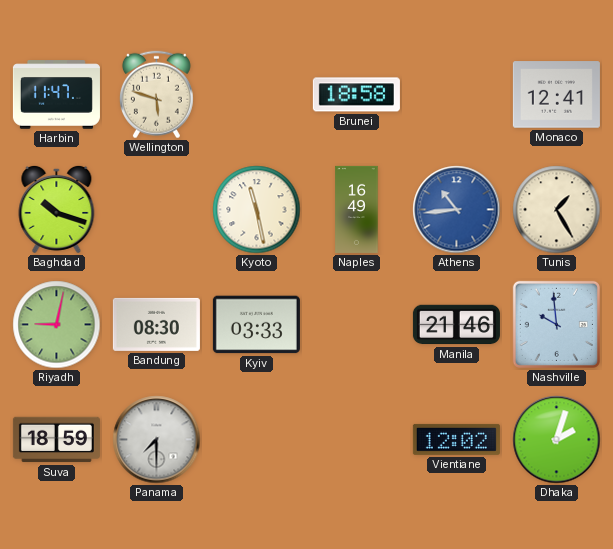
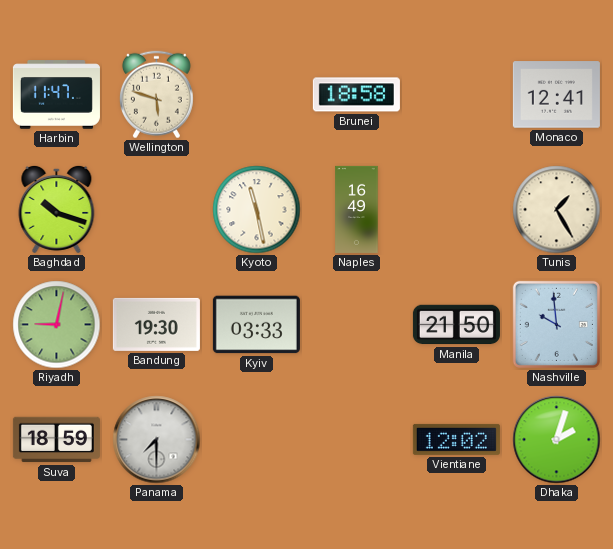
Athens: 10:44 -> none
Bandung: 08:30 -> 19:30
Manila: 21:46 -> 21:50
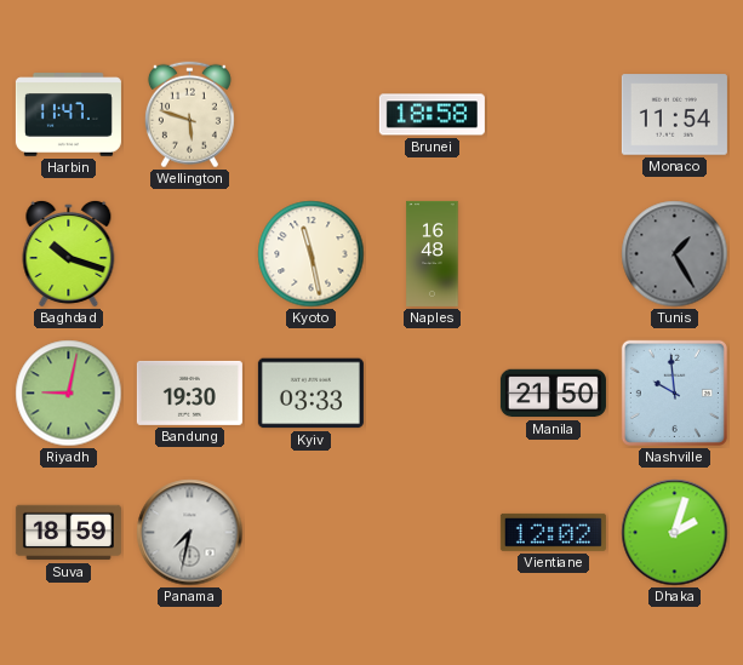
Monaco: 12:41 -> 11:54
Naples: 16:49 -> 16:48
Tunis dial: cream -> grey
Panama: 7:30 -> 7:32
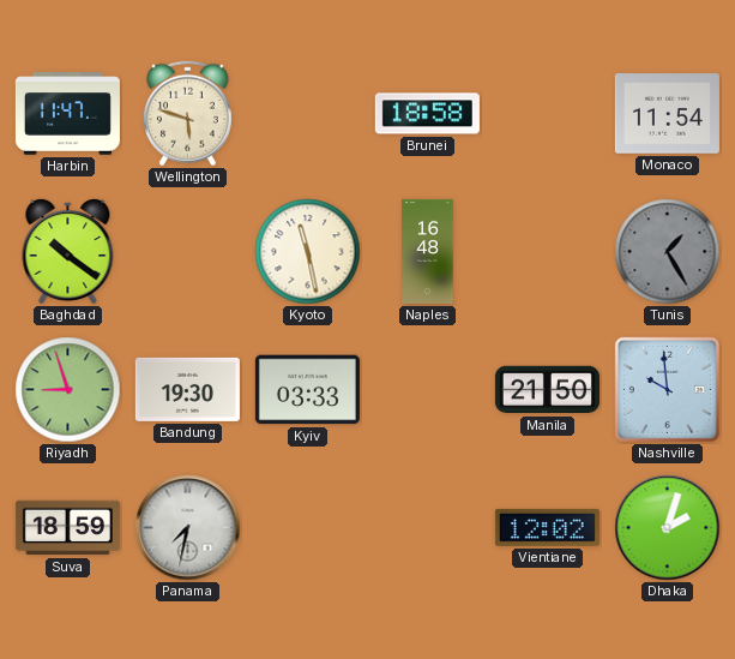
Baghdad: 10:18 -> 10:21
Riyadh: 9:02 -> 8:57
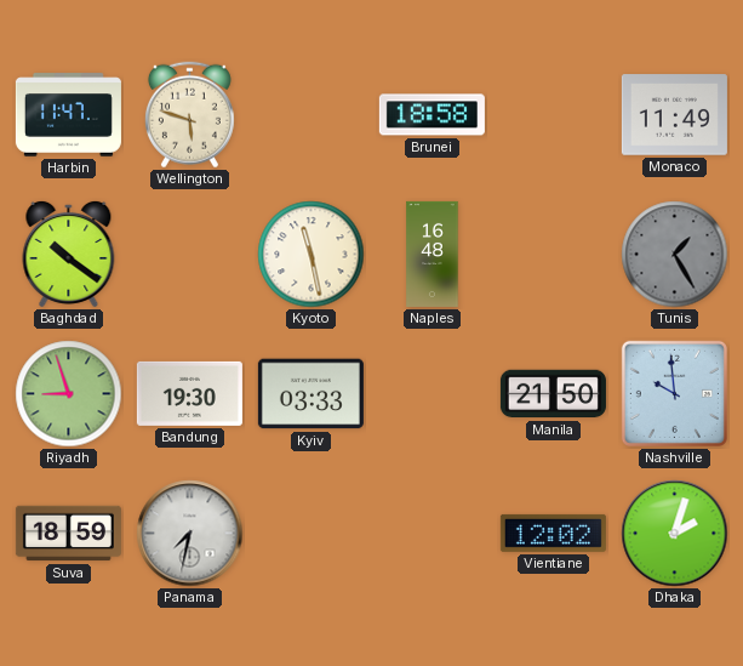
Monaco: 11:54 -> 11:49
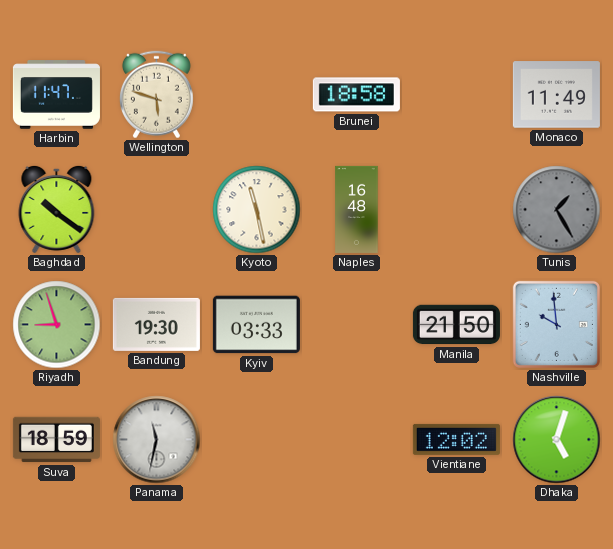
Panama: 7:32 -> 11:32
Dhaka: 2:03 -> 5:03
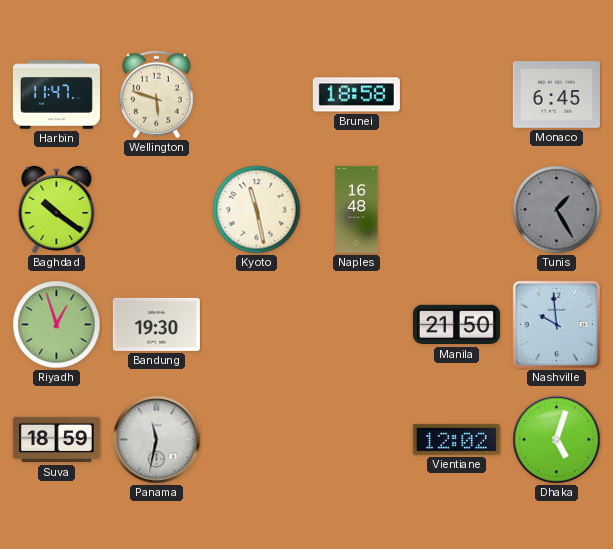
Monaco: 11:49 -> 6:45
Riyadh: 8:57 -> 12:57
Kyiv: 03:33 -> none
